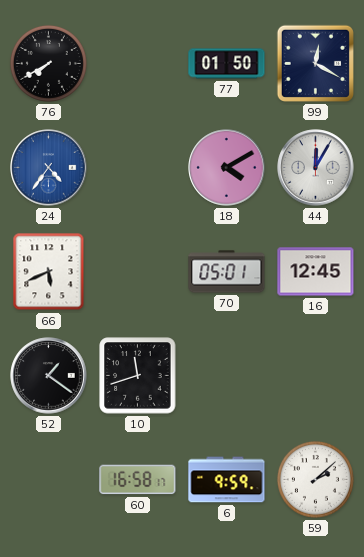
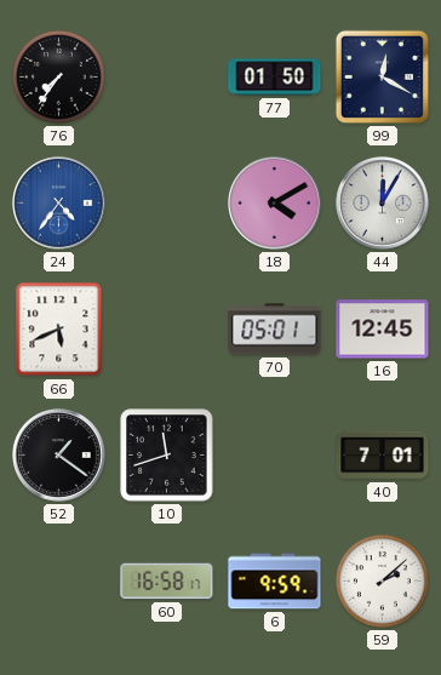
76: 7:40 -> 7:36
40: none -> 7:01
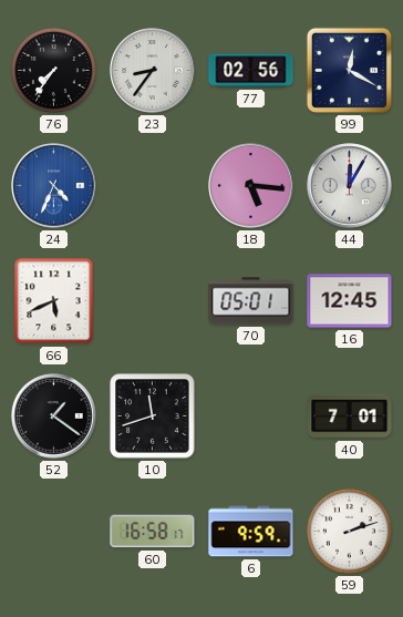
23: none -> 8:36
77: 01:50 -> 02:56
24: 4:36 -> 4:34
18: 4:10 -> 5:16
59: 2:08 -> 2:12
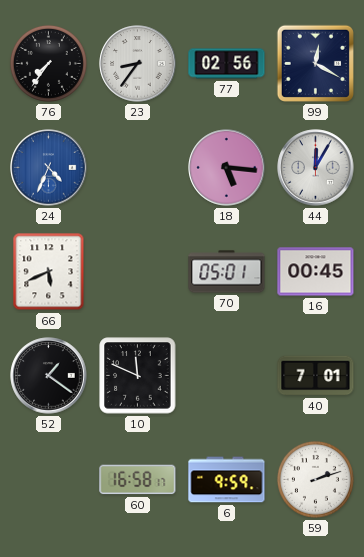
16: 12:45 -> 00:45
10: 11:42 -> 11:49
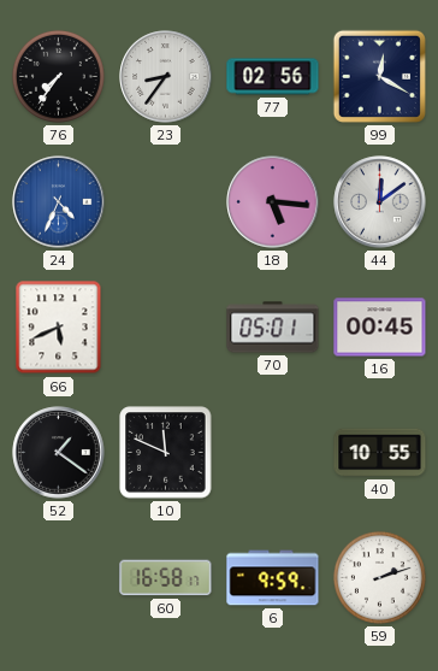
44: 12:05 -> 12:09
40: 7:01 -> 10:55
